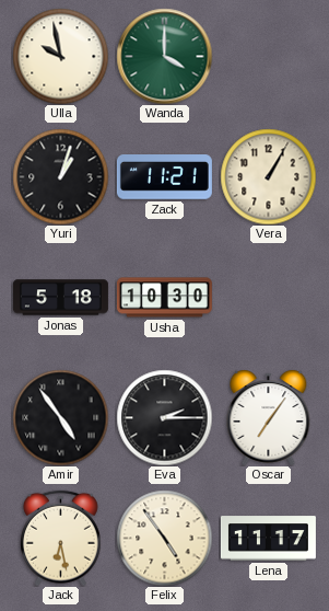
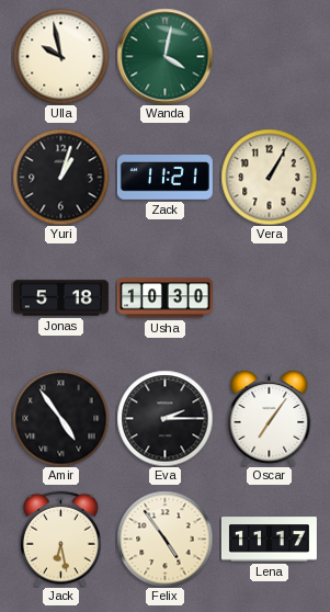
Wanda: 4:00 -> 4:02
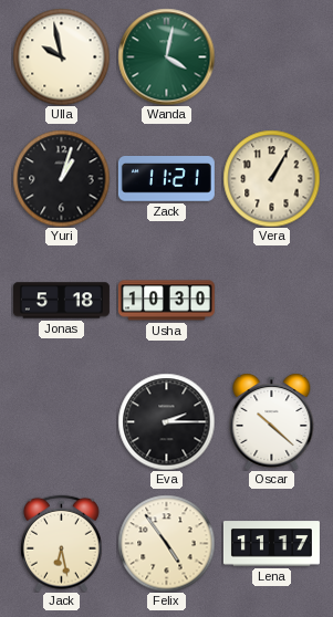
Amir: 4:54 -> none
Oscar: 7:06 -> 10:22
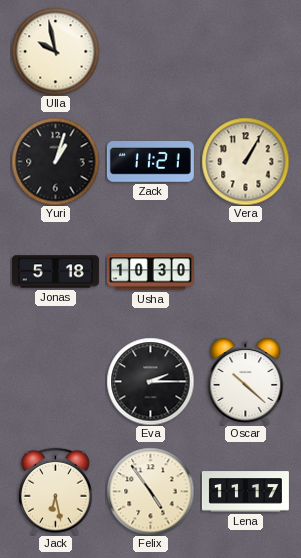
Wanda: 4:02 -> none
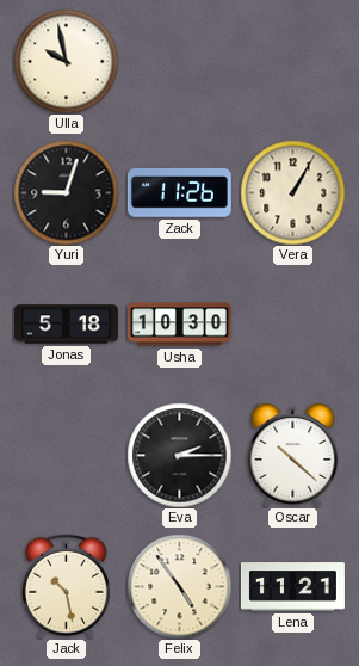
Yuri: 1:03 -> 9:03
Zack: 11:21 -> 11:26
Jack: 6:28 -> 10:28
Lena: 11:17 -> 11:21
